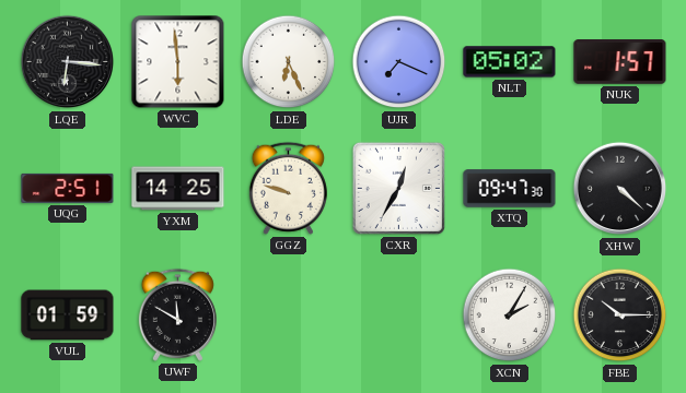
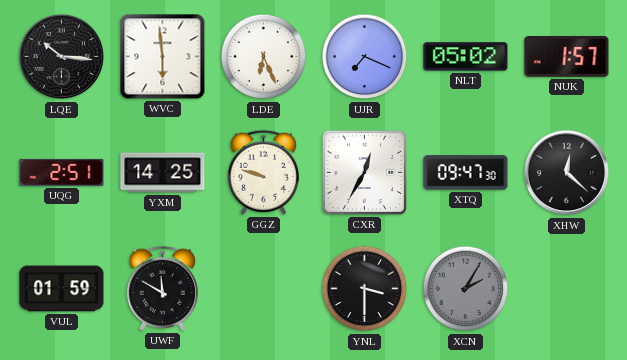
LQE: 6:16 -> 10:16
XHW: 4:22 -> 12:22
YNL: none -> 3:30
XCN dial: white -> grey
FBE: 10:15 -> none
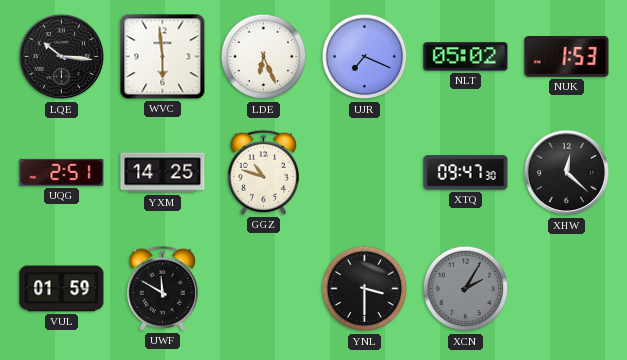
NUK: 1:57 -> 1:53
GGZ: 9:48 -> 10:48
CXR: 12:35 -> none
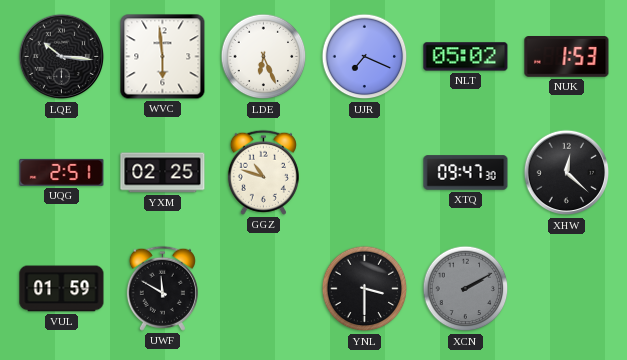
YXM: 14:25 -> 02:25
XCN: 2:05 -> 2:10
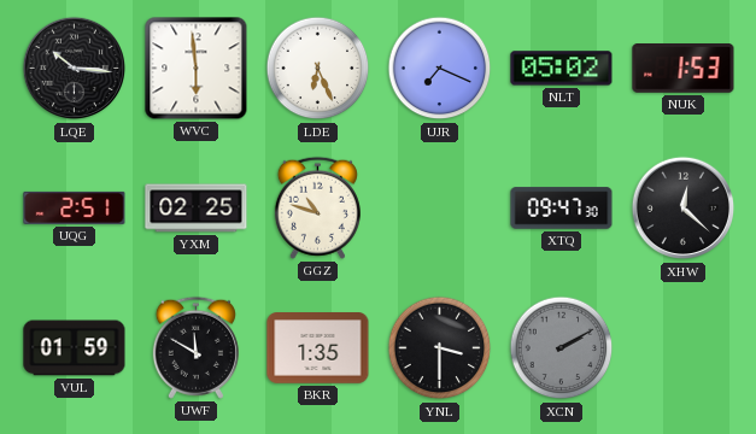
BKR: none -> 1:35
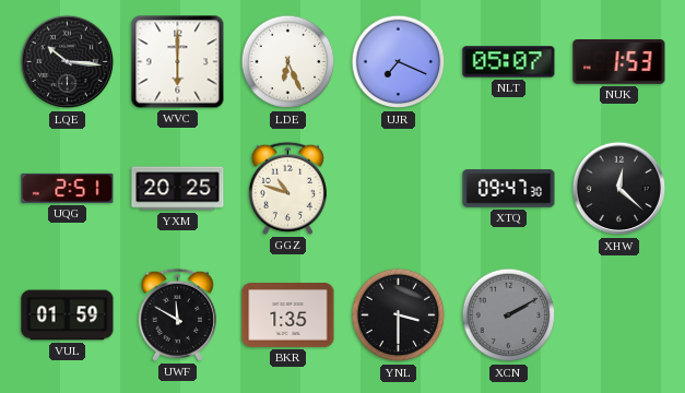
WVC: 5:59 -> 6:00
NLT: 05:02 -> 05:07
YXM: 02:25 -> 20:25
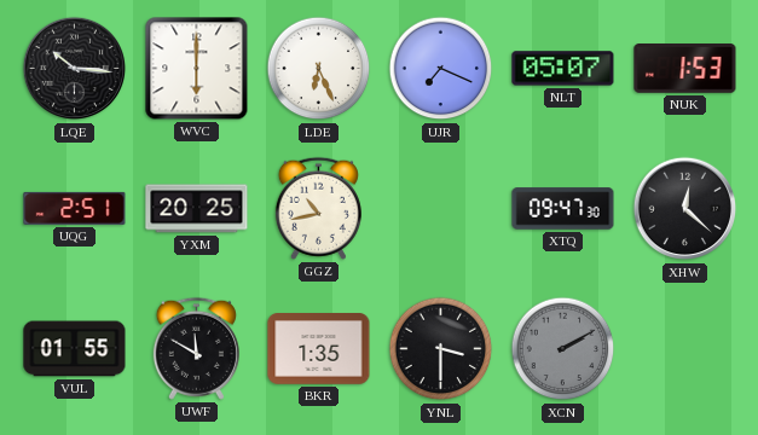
GGZ: 10:48 -> 10:43
VUL: 01:59 -> 01:55
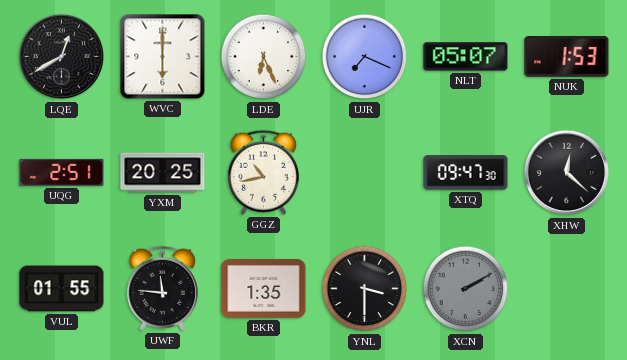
LQE: 10:16 -> 12:40
UWF: 11:50 -> 11:46
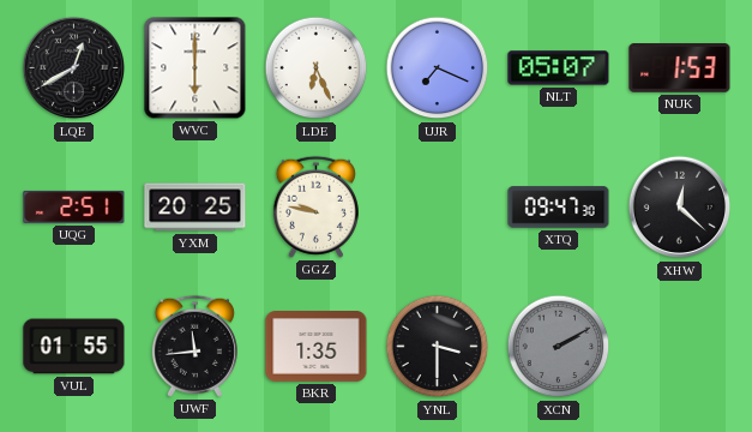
GGZ: 10:43 -> 9:47
UWF: 11:46 -> 11:44
